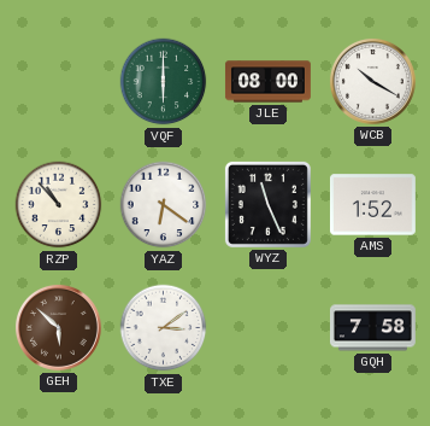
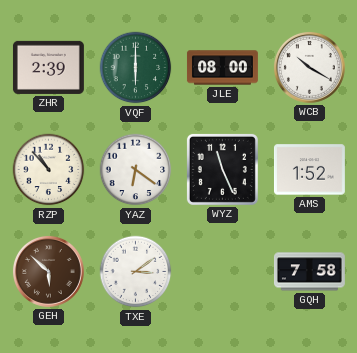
ZHR: none -> 2:39
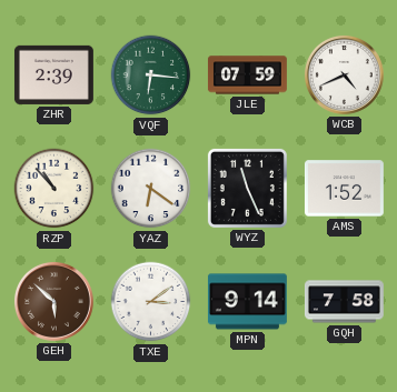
VQF: 6:00 -> 6:16
JLE: 08:00 -> 07:59
WCB: 10:20 -> 4:41
MPN: none -> 9:14
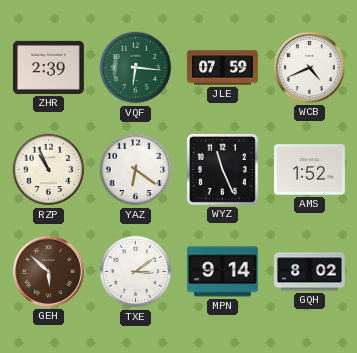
RZP: 10:53 -> 10:56
GQH: 7:58 -> 8:02
